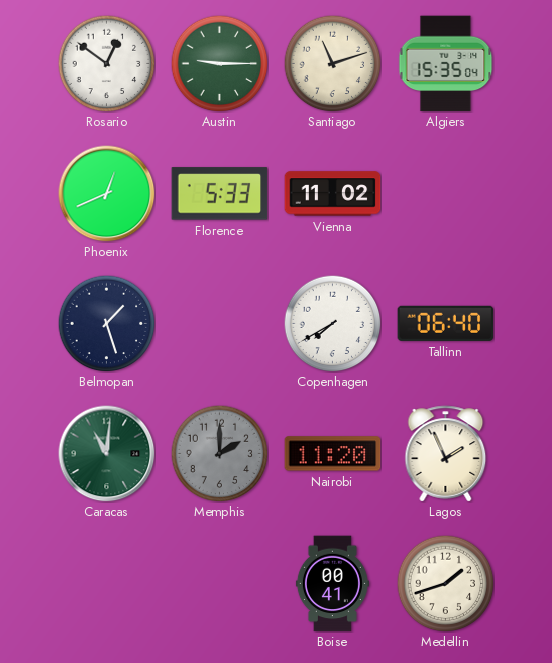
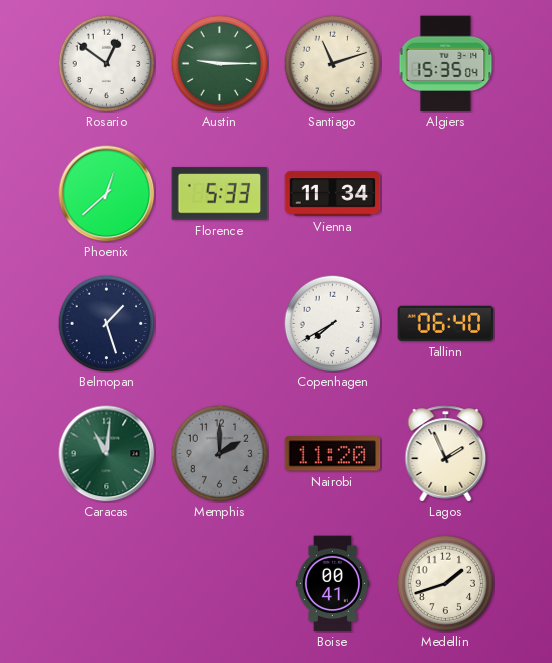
Phoenix: 12:41 -> 12:38
Vienna: 11:02 -> 11:34
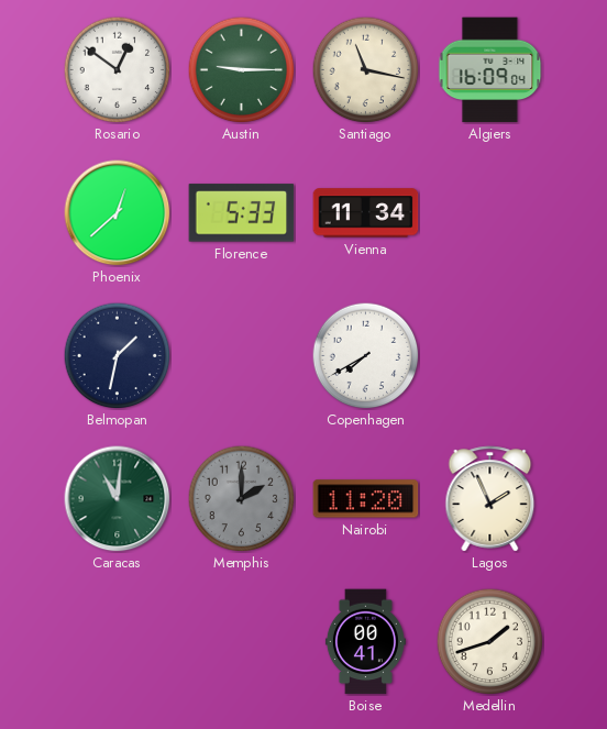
Santiago: 11:12 -> 11:17
Algiers: 15:35 -> 16:09
Belmopan: 1:27 -> 1:32
Tallinn: 06:40 -> none
